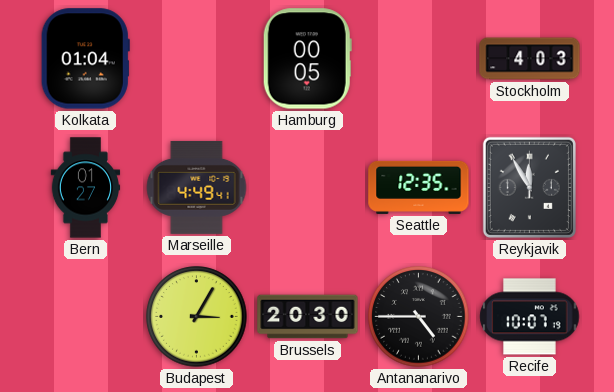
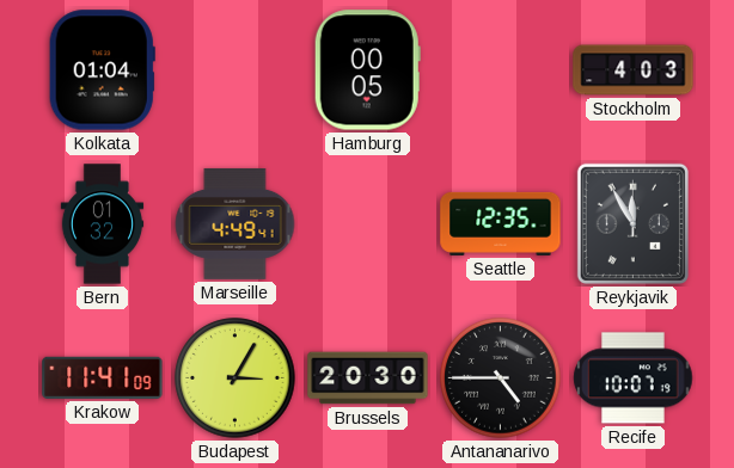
Bern: 01:27 -> 01:32
Krakow: none -> 11:41
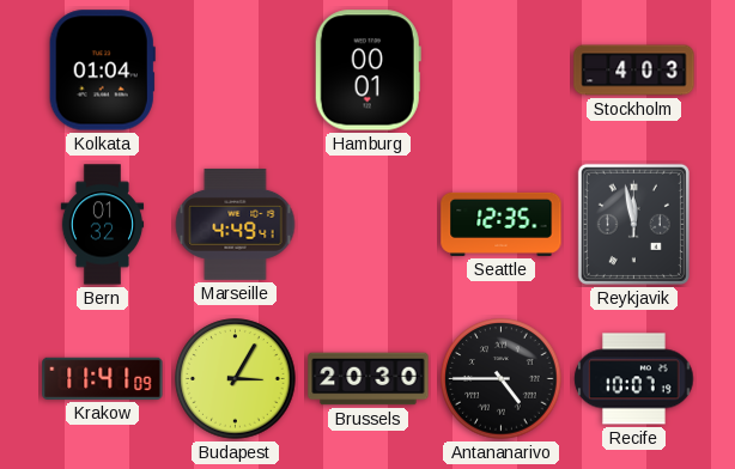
Hamburg: 00:05 -> 00:01
Reykjavik: 11:55 -> 11:58
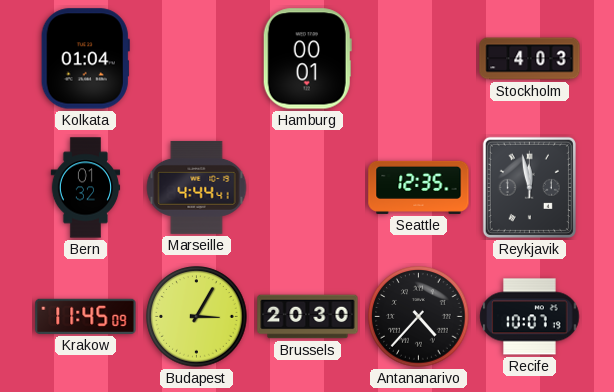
Marseille: 4:49 -> 4:44
Krakow: 11:41 -> 11:45
Antananarivo: 4:45 -> 4:37
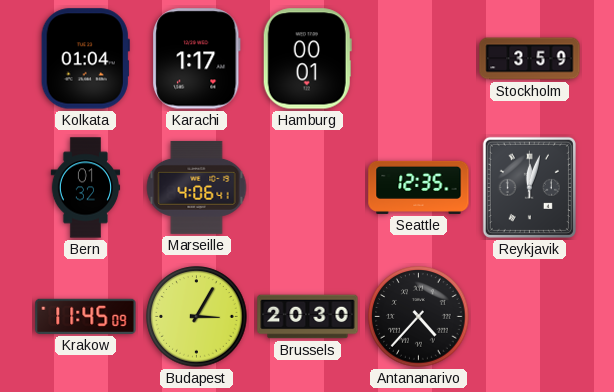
Karachi: none -> 1:17
Stockholm: 4:03 -> 3:59
Marseille: 4:44 -> 4:06
Reykjavik: 11:58 -> 12:03
Recife: 10:07 -> none
